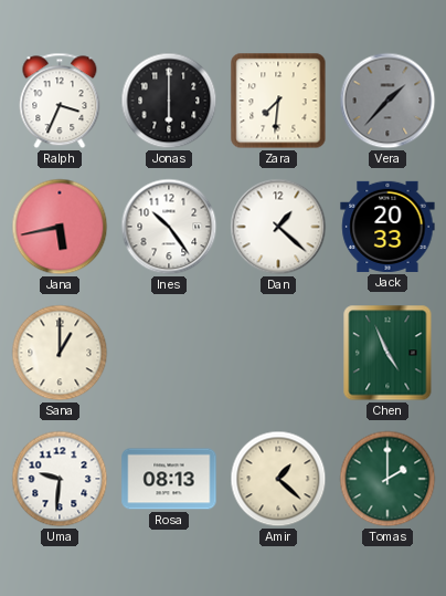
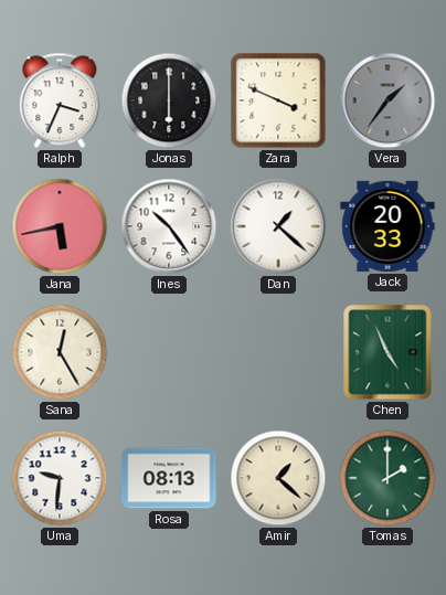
Zara: 7:31 -> 3:49
Vera: 1:37 -> 1:36
Sana: 1:00 -> 12:25
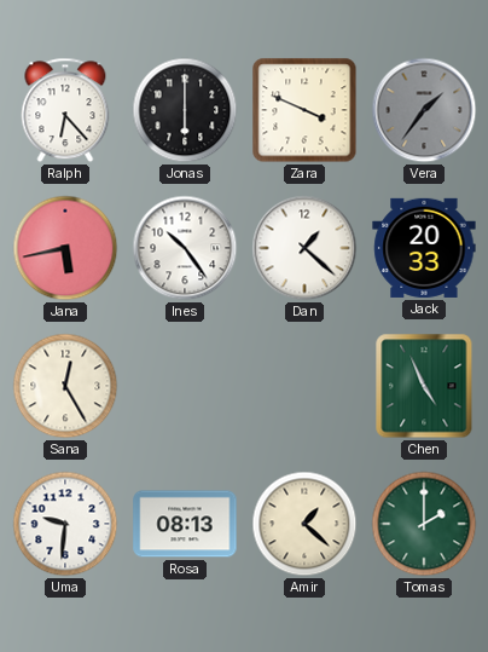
Ralph: 3:34 -> 6:23
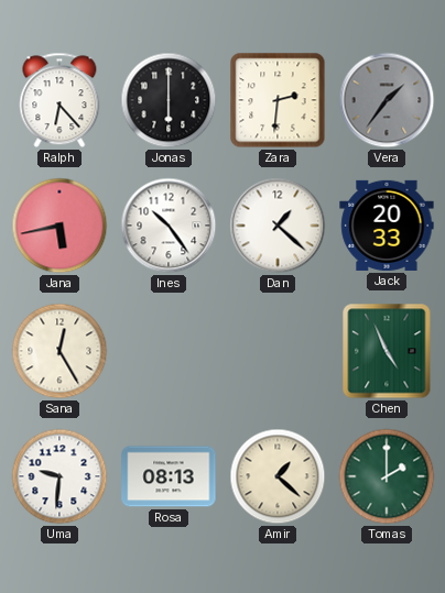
Zara: 3:49 -> 2:31
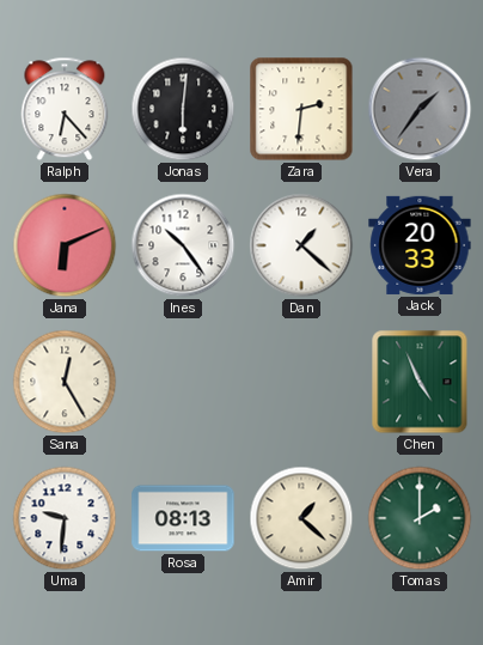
Jonas: 6:00 -> 6:01
Jana: 5:43 -> 6:11
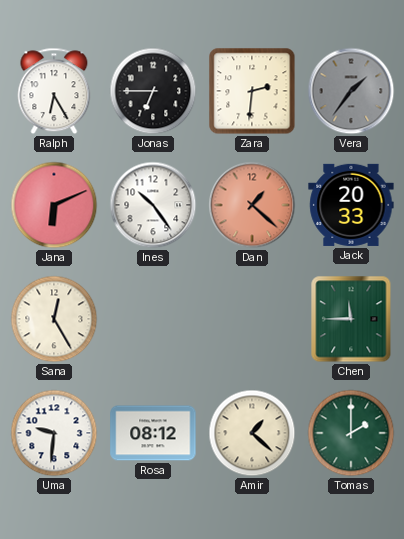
Ralph: 6:23 -> 6:25
Jonas: 6:01 -> 6:45
Dan dial: white -> salmon
Chen: 4:56 -> 11:45
Rosa: 08:13 -> 08:12
